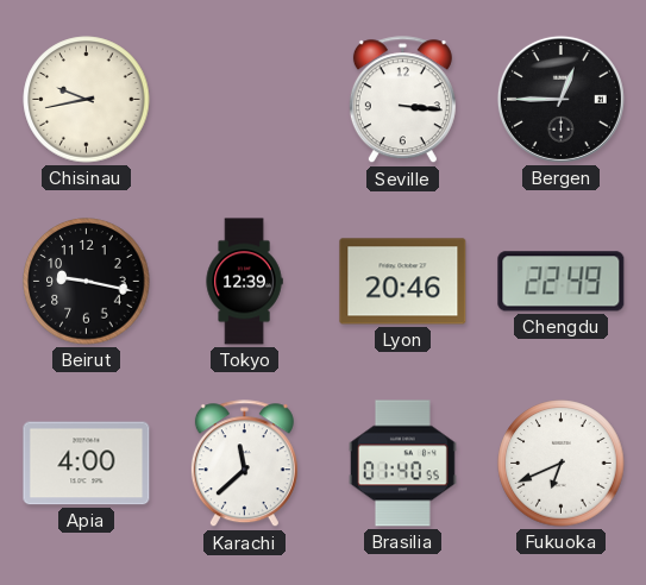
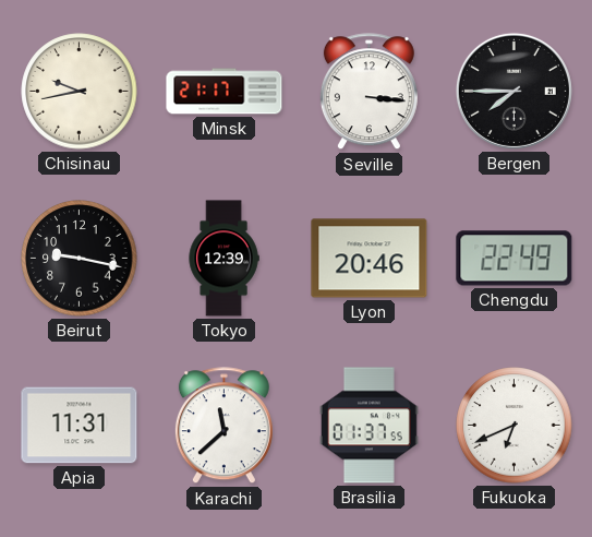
Minsk: none -> 21:17
Bergen: 12:45 -> 7:45
Apia: 4:00 -> 11:31
Brasilia: 01:40 -> 01:37
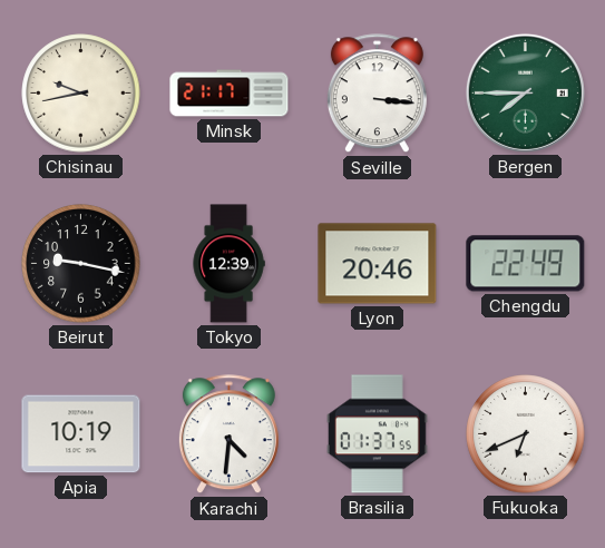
Bergen dial: black -> green
Apia: 11:31 -> 10:19
Karachi: 11:38 -> 4:31
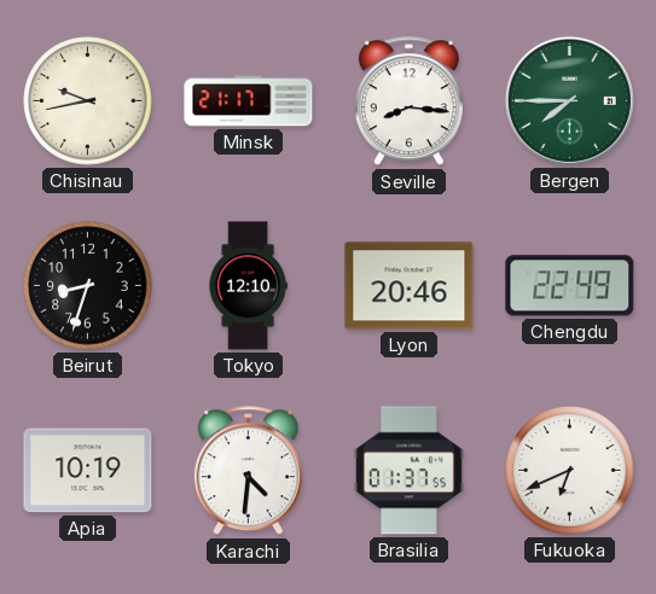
Seville: 3:16 -> 8:16
Beirut: 9:17 -> 8:33
Tokyo: 12:39 -> 12:10
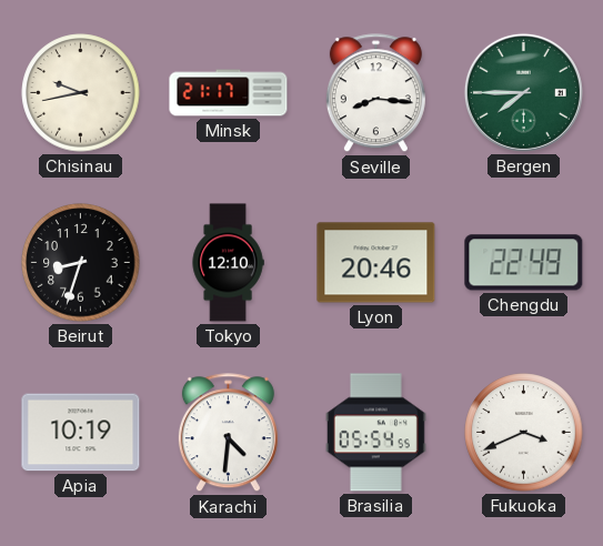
Brasilia: 01:37 -> 05:54
Fukuoka: 6:41 -> 3:41
